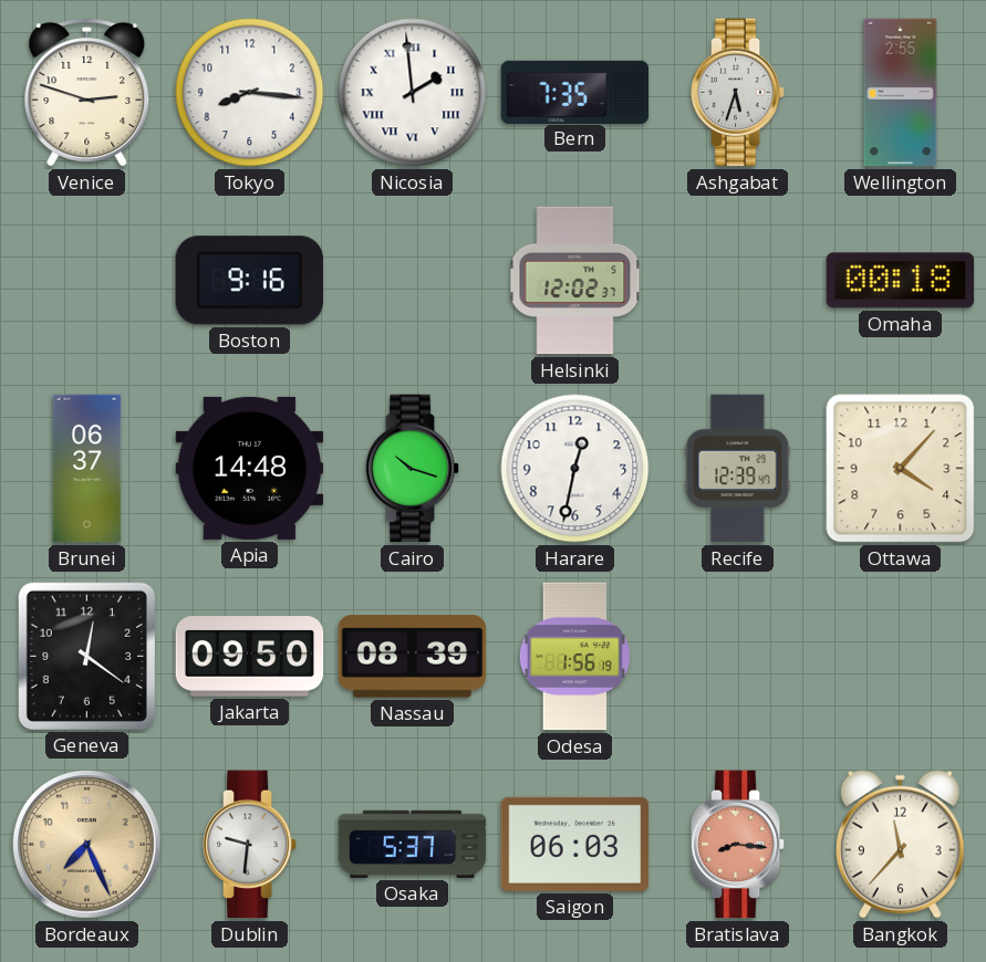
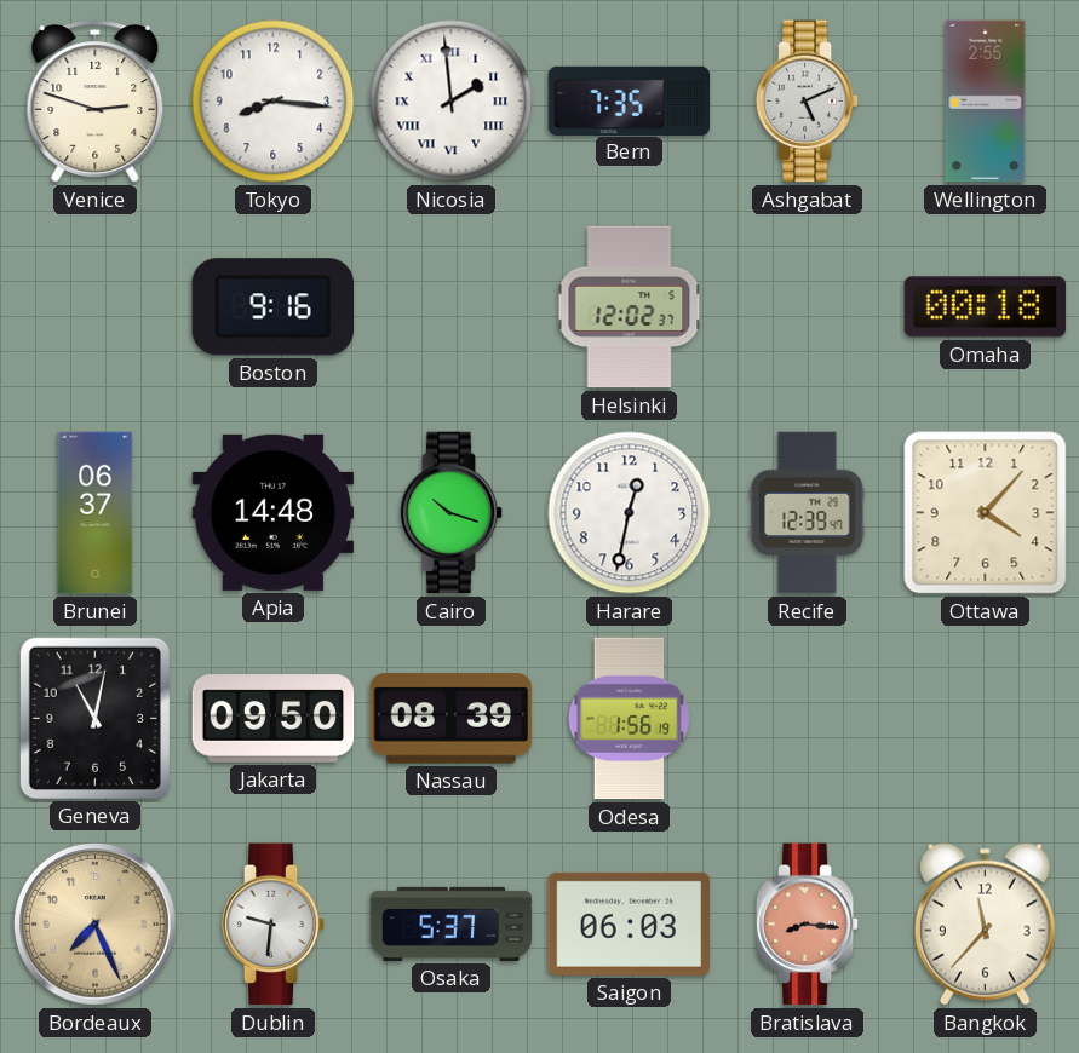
Ashgabat: 5:33 -> 5:11
Geneva: 12:21 -> 11:02
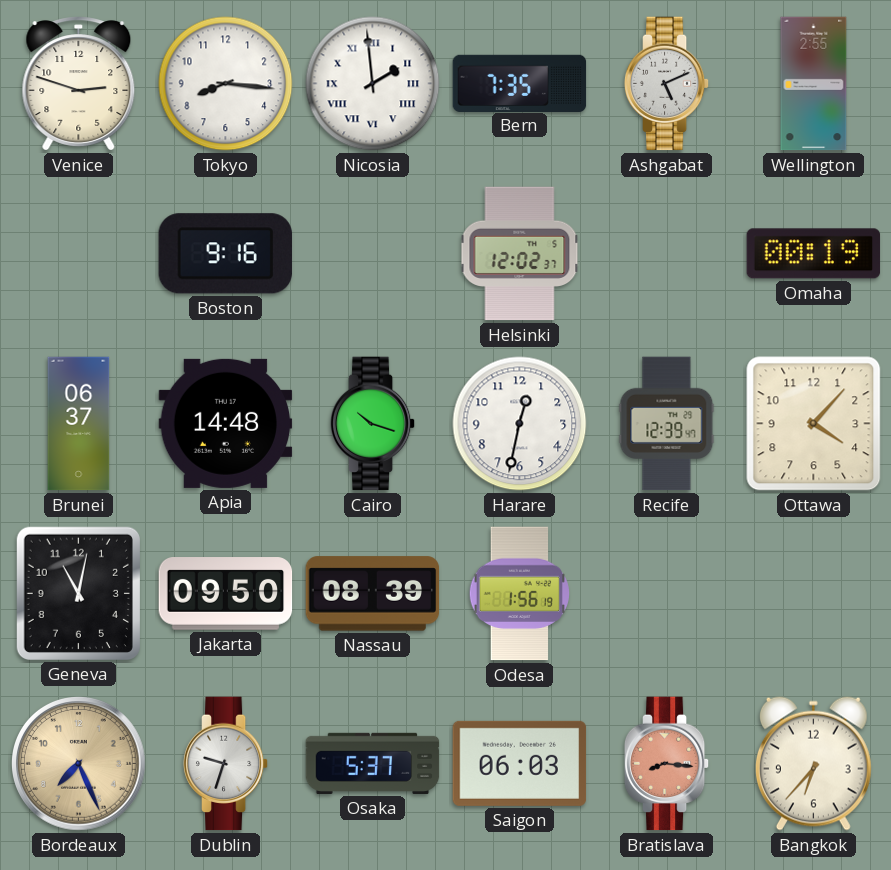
Omaha: 00:18 -> 00:19
Dublin: 9:31 -> 9:33
Bangkok: 11:37 -> 6:37
